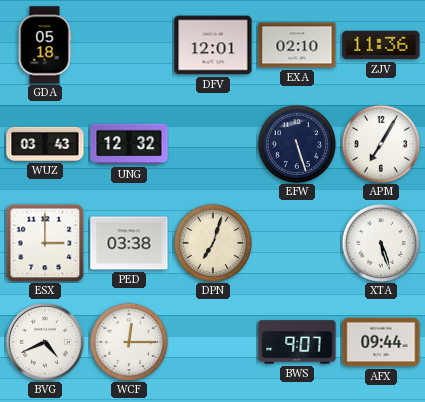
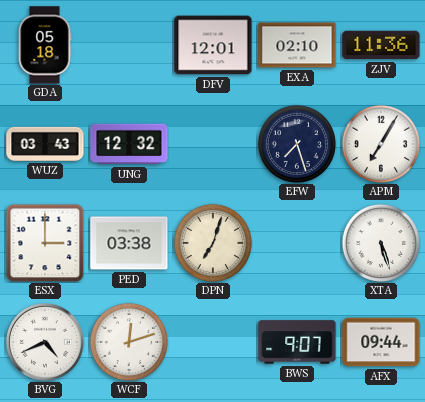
EFW: 5:27 -> 7:27
WCF: 12:15 -> 12:12
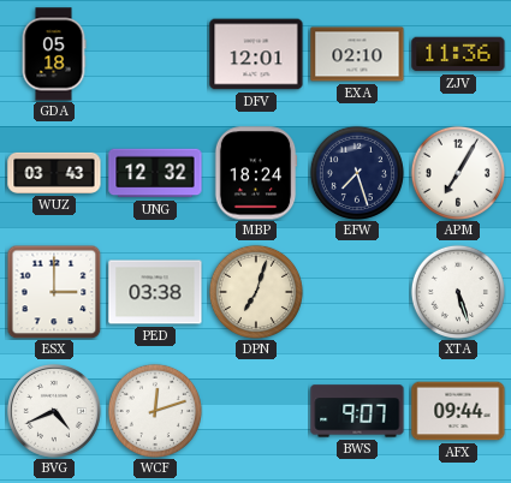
MBP: none -> 18:24
